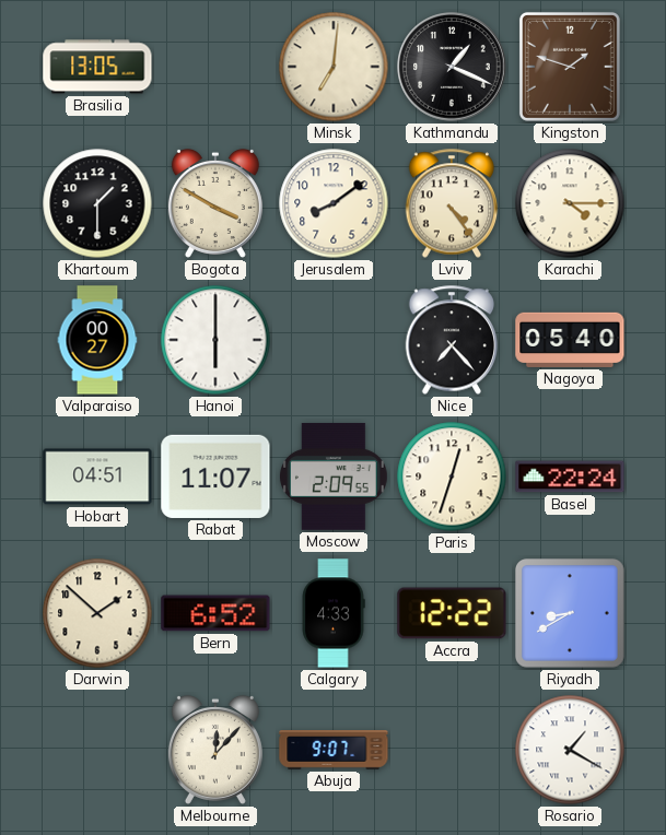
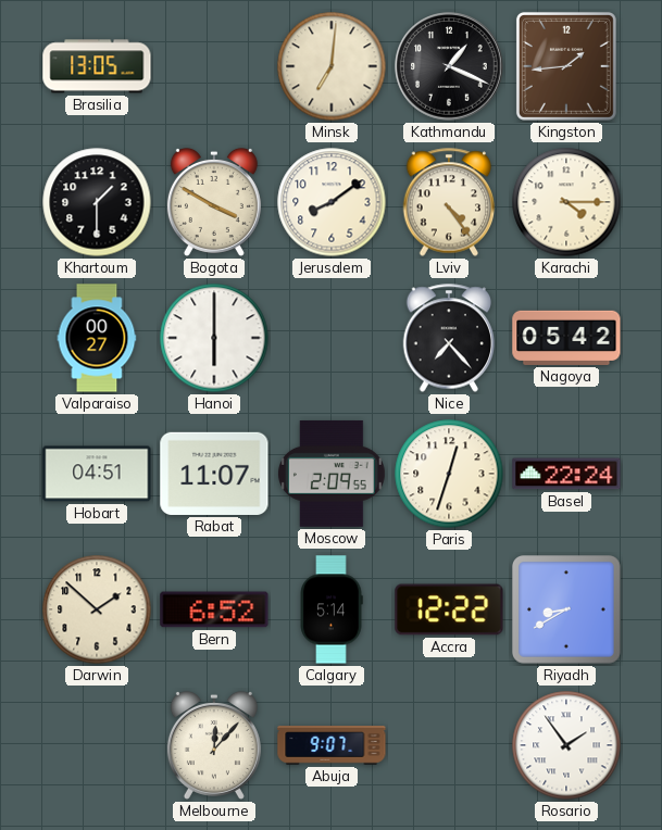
Kingston: 1:48 -> 1:44
Nagoya: 05:40 -> 05:42
Calgary: 4:33 -> 5:14
Rosario: 1:20 -> 1:54
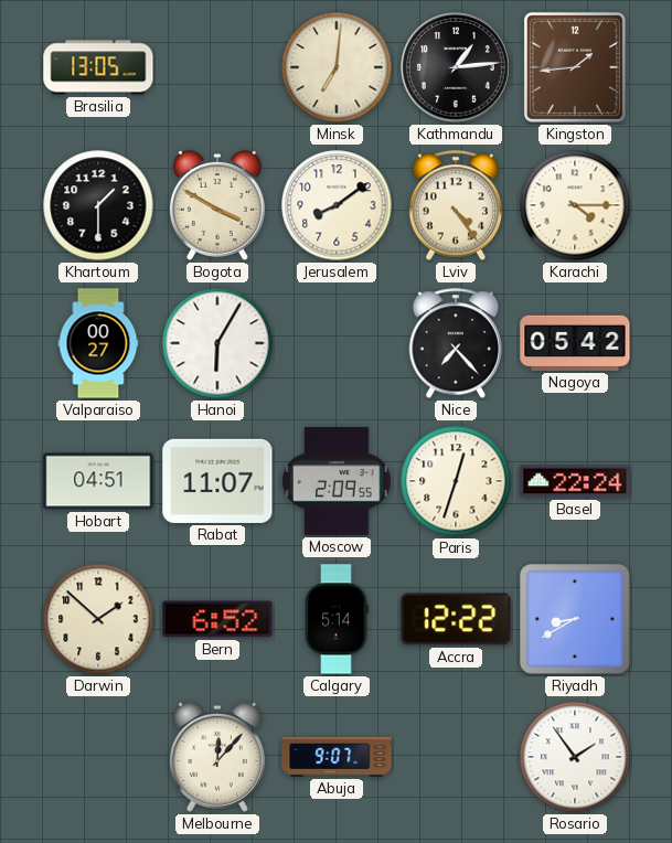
Kathmandu: 1:19 -> 1:14
Hanoi: 6:00 -> 6:05
